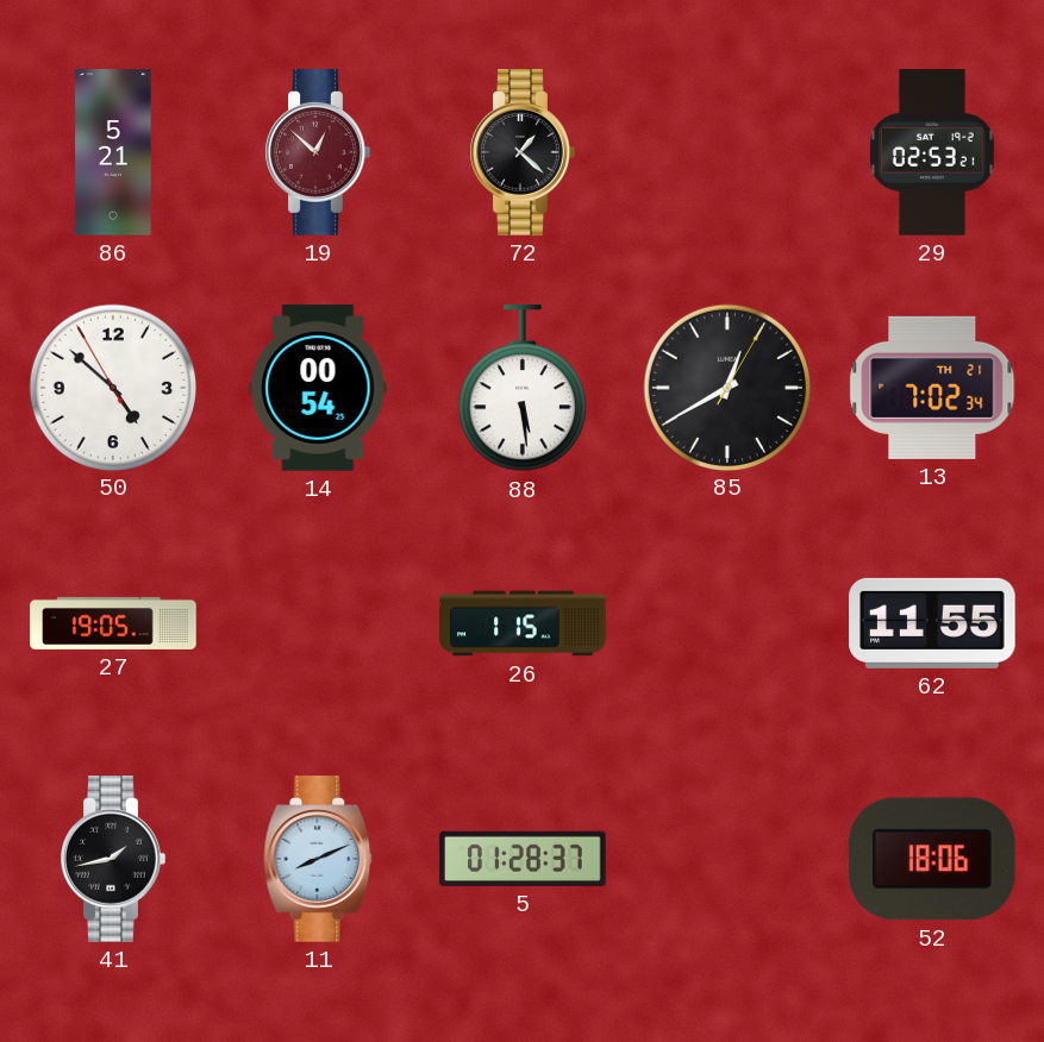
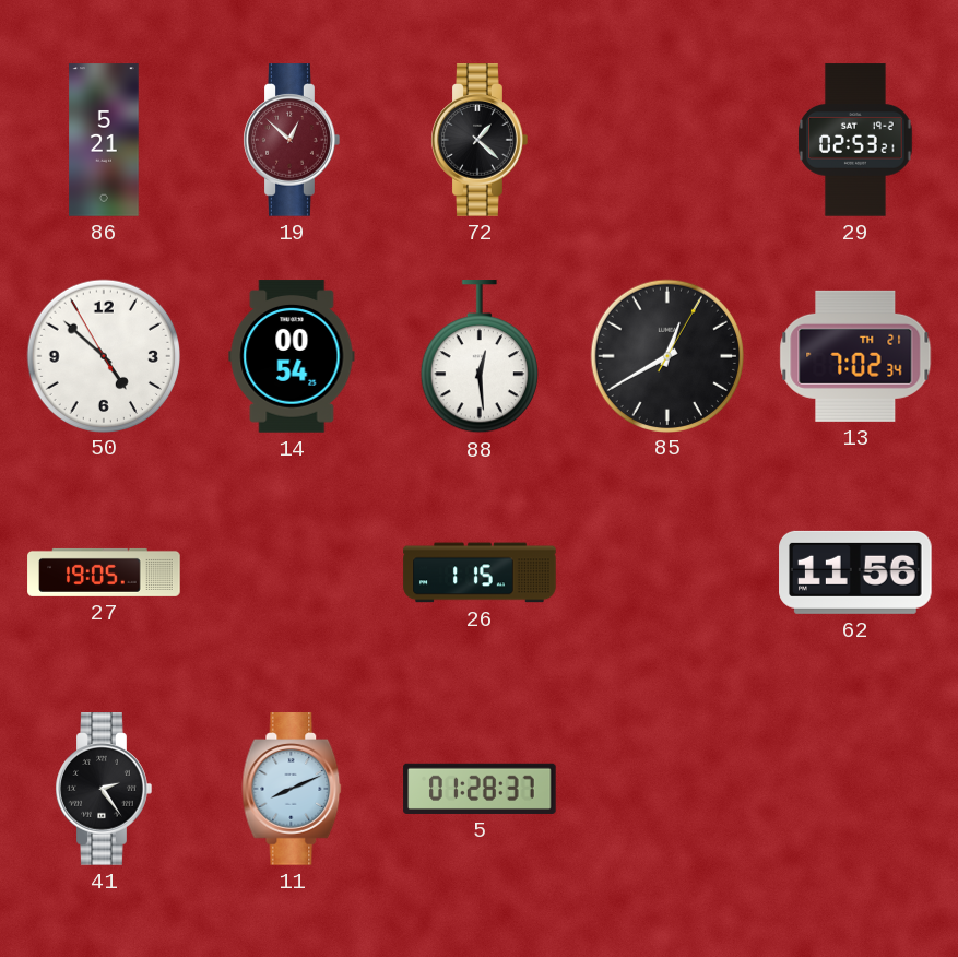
88: 5:29 -> 12:29
62: 11:55 -> 11:56
41: 1:43 -> 2:24
52: 18:06 -> none
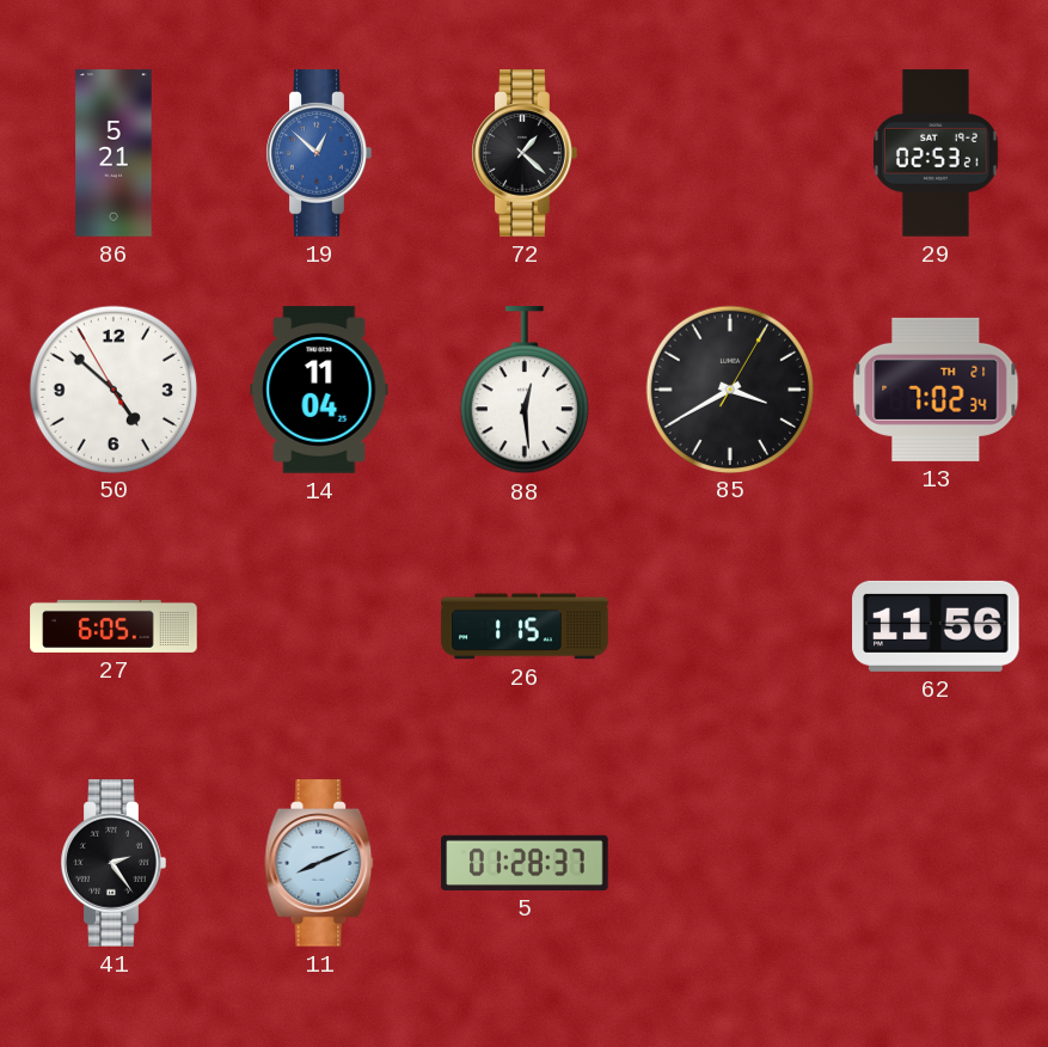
19 dial: burgundy -> blue
14: 00:54 -> 11:04
85: 12:40 -> 3:40
27: 19:05 -> 6:05
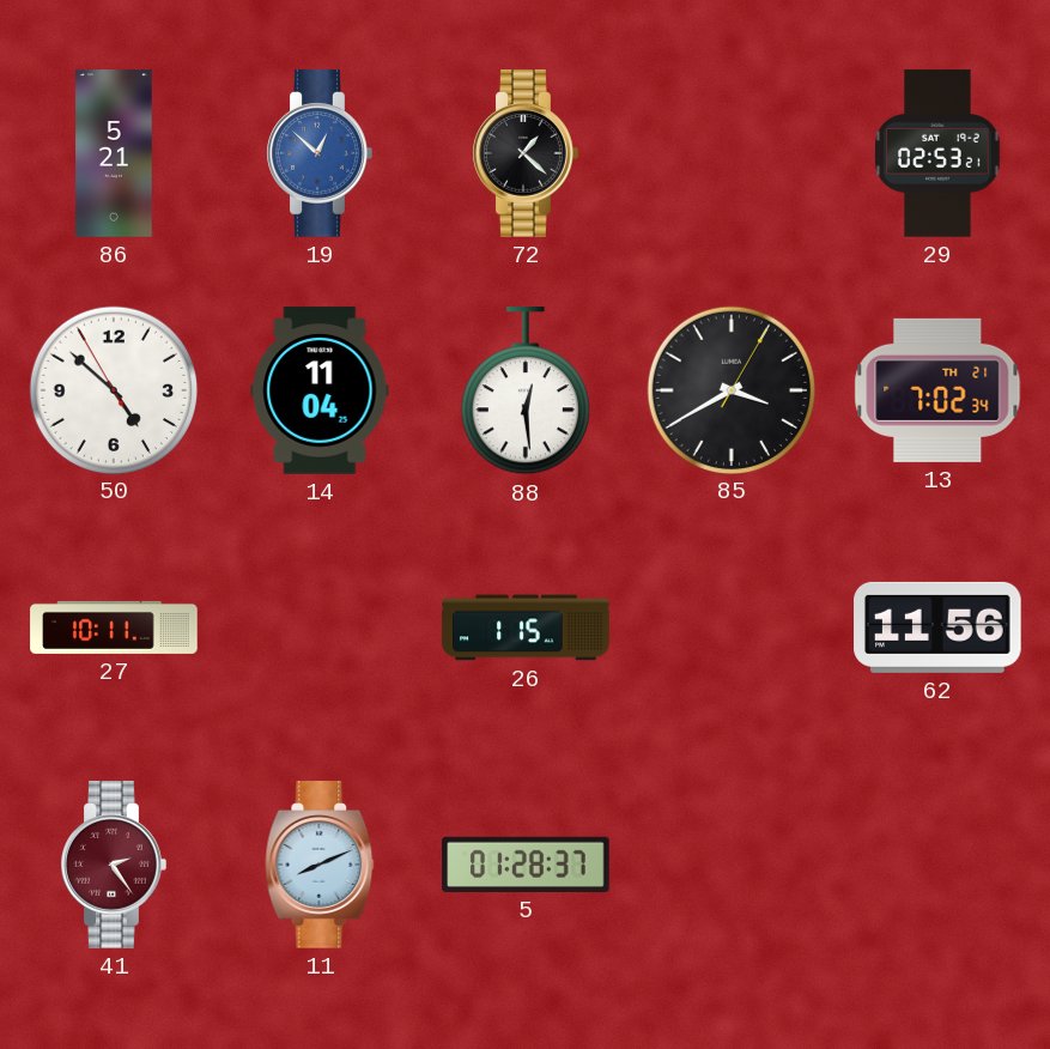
27: 6:05 -> 10:11
41 dial: black -> burgundy
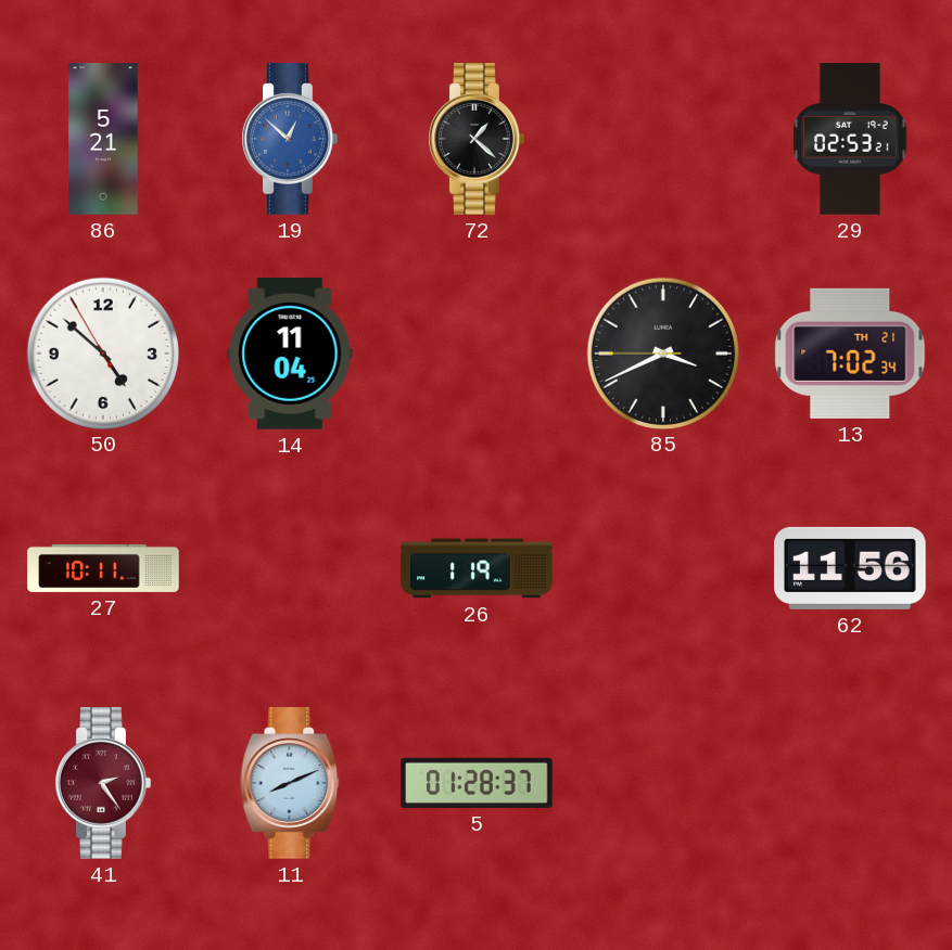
88: 12:29 -> none
85: 3:40:05 -> 3:40:45
26: 1:15 -> 1:19
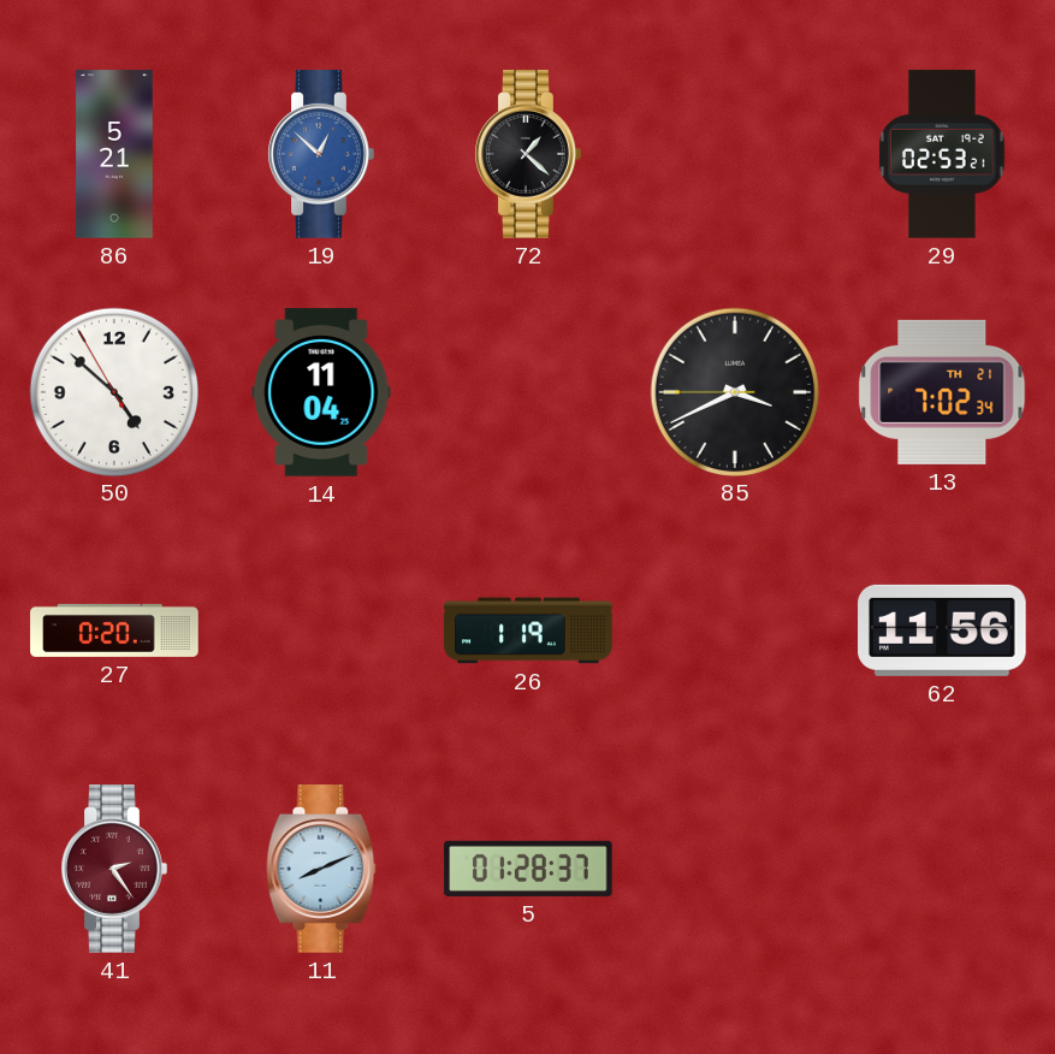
27: 10:11 -> 0:20
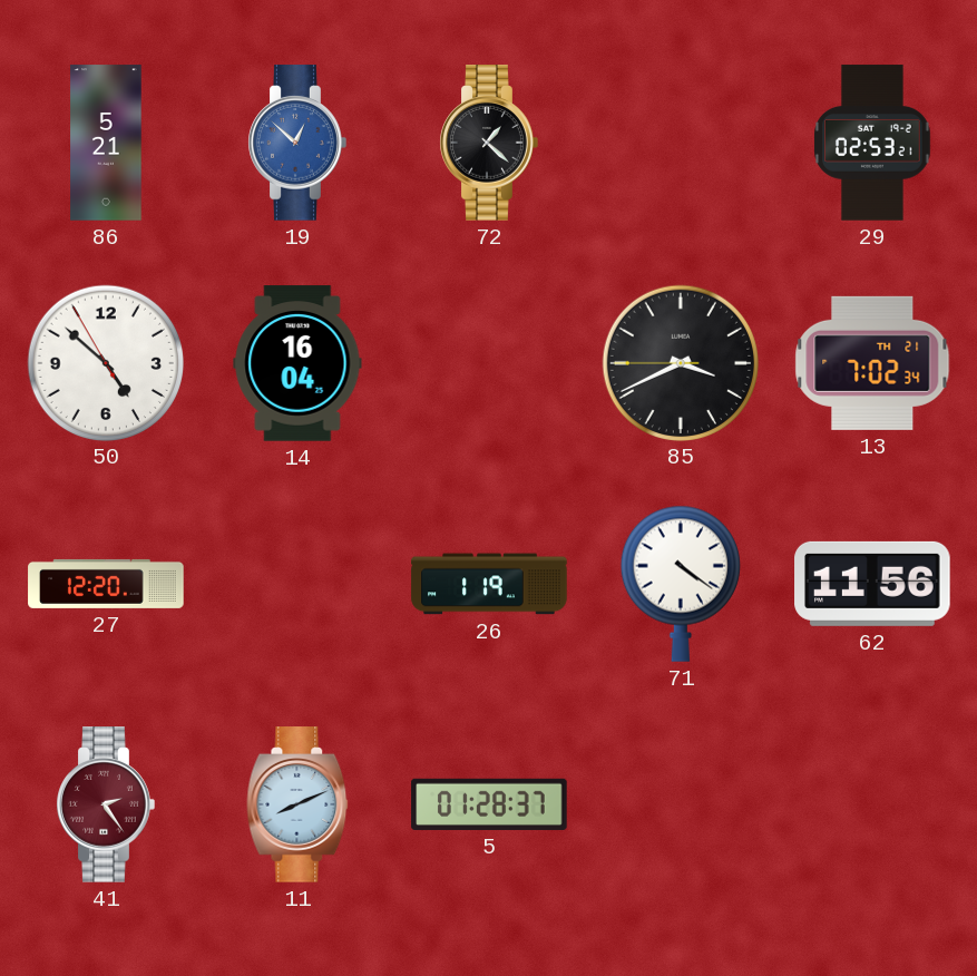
14: 11:04 -> 16:04
27: 0:20 -> 12:20
71: none -> 4:21
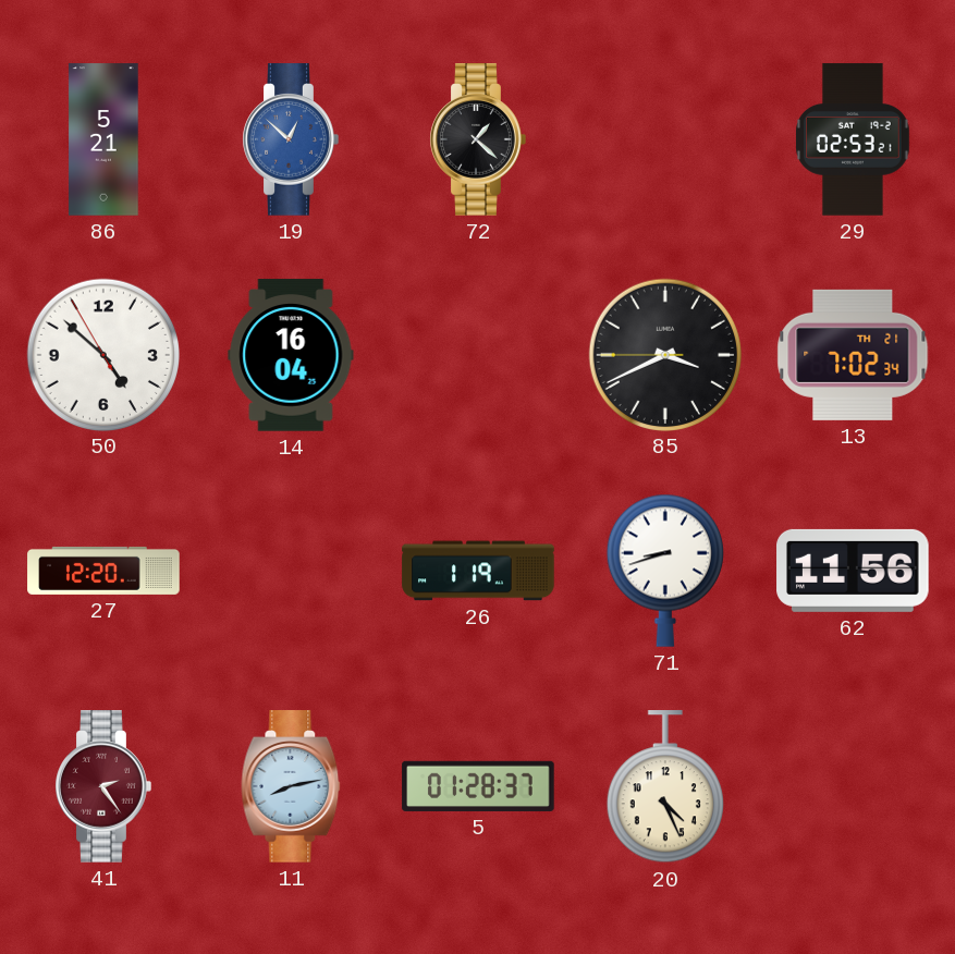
71: 4:21 -> 8:42
11: 8:11 -> 8:13
20: none -> 4:26
